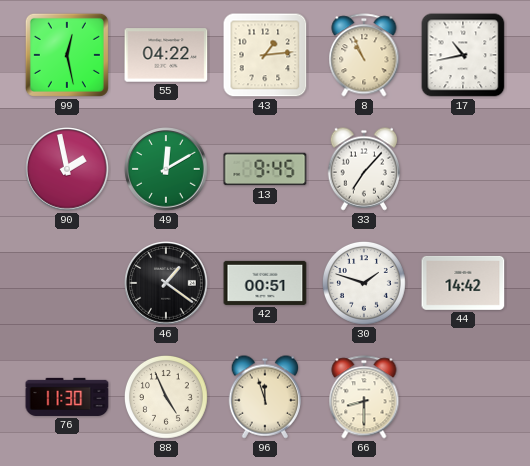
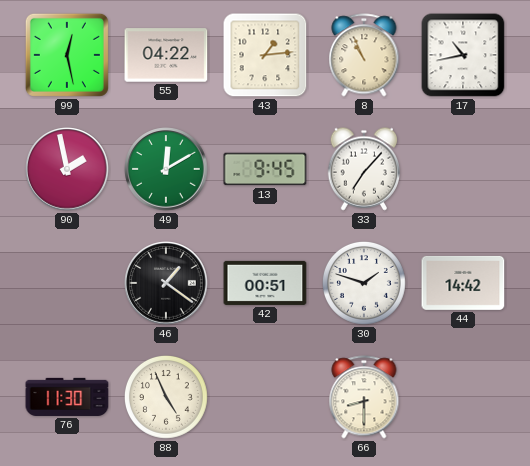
96: 11:57 -> none
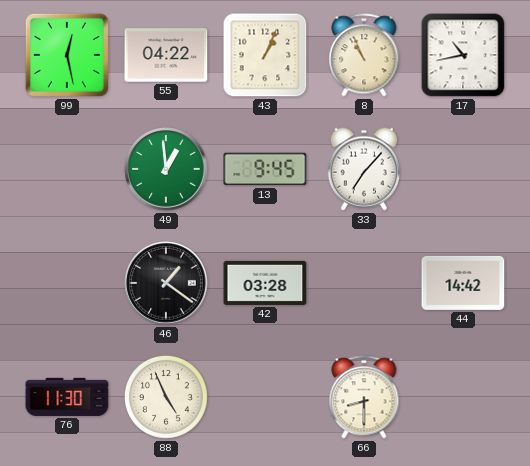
43: 1:14 -> 1:04
90: 1:58 -> none
49: 12:10 -> 12:59
42: 00:51 -> 03:28
30: 1:48 -> none
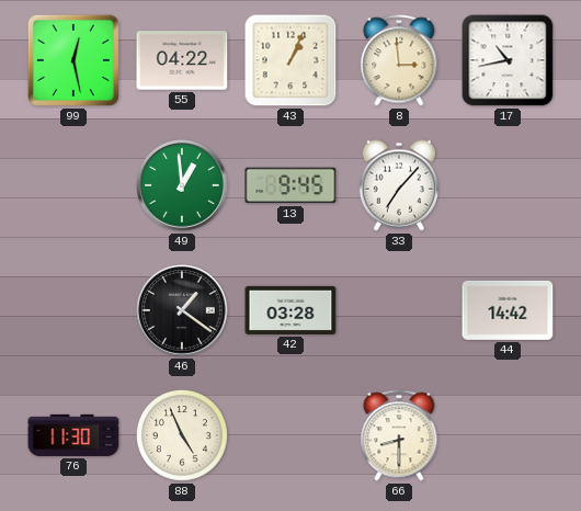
8: 10:56 -> 2:59
